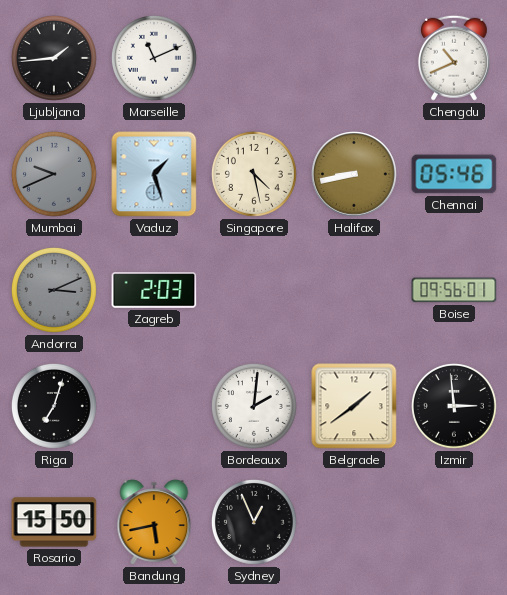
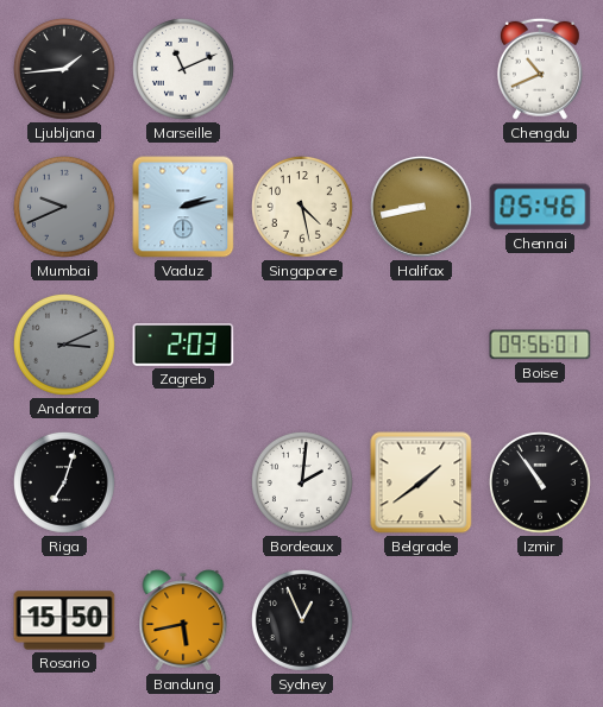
Vaduz: 1:27 -> 2:13
Izmir: 2:59 -> 10:54
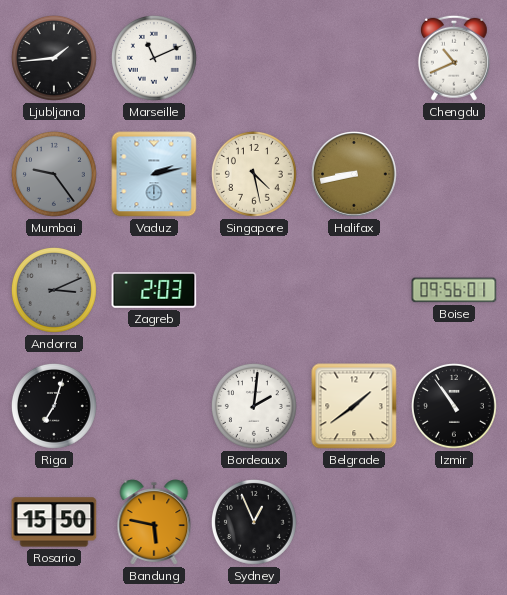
Mumbai: 9:41 -> 9:24
Chennai: 05:46 -> none
Bandung: 5:43 -> 5:47
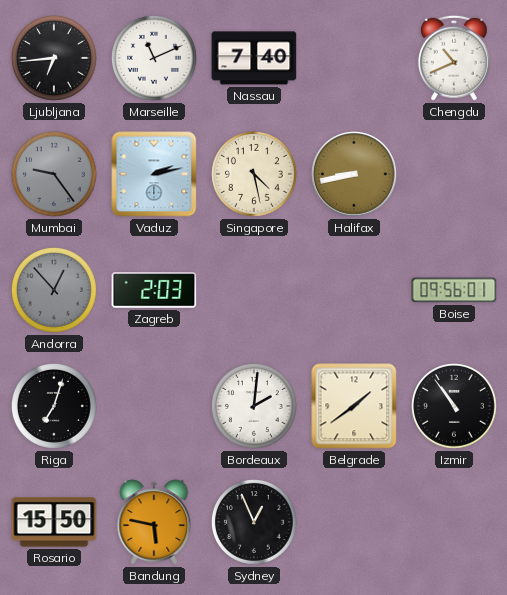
Ljubljana: 1:44 -> 6:44
Nassau: none -> 7:40
Andorra: 3:11 -> 12:53
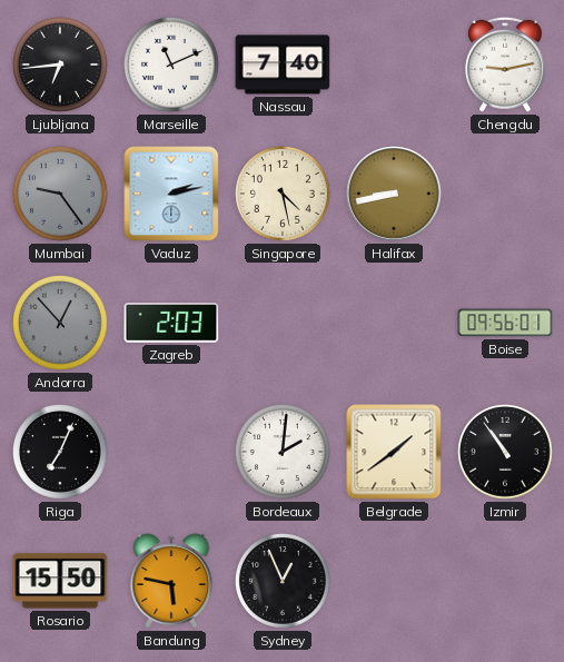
Chengdu: 10:41 -> 9:13
Riga: 7:03 -> 7:04
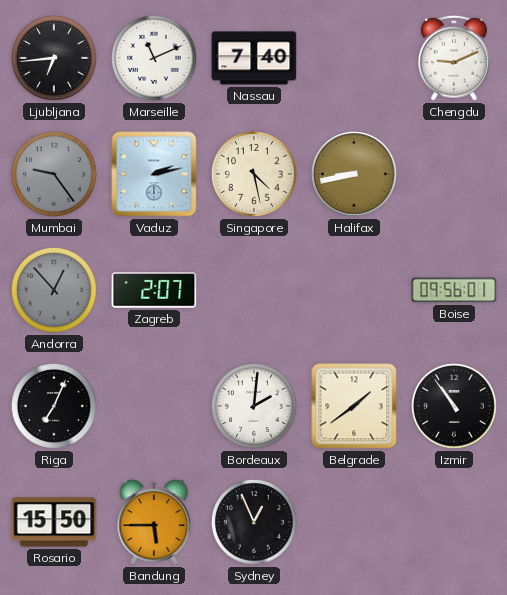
Chengdu: 9:13 -> 9:11
Zagreb: 2:03 -> 2:07
Bandung: 5:47 -> 5:45
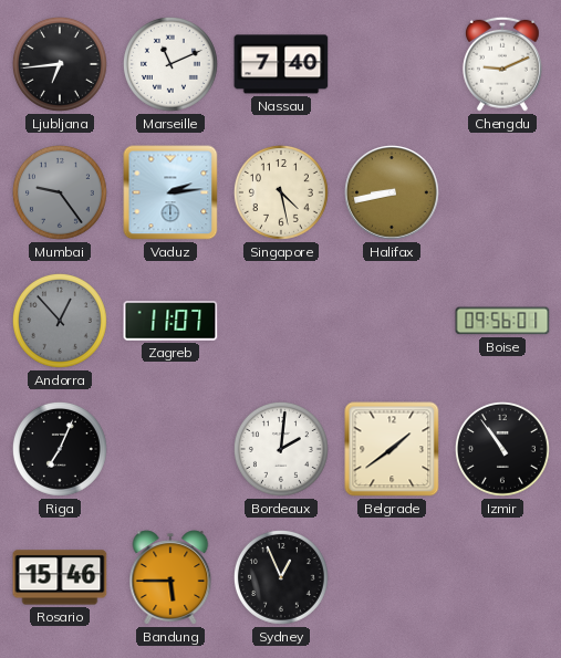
Vaduz: 2:13 -> 2:14
Zagreb: 2:07 -> 11:07
Rosario: 15:50 -> 15:46
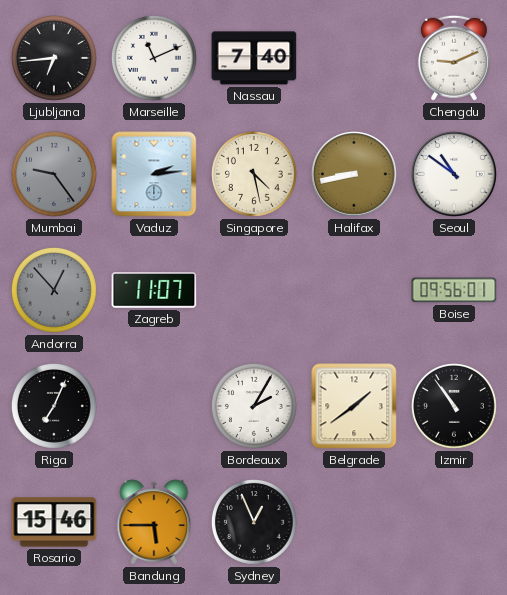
Seoul: none -> 10:51
Bordeaux: 2:01 -> 2:05
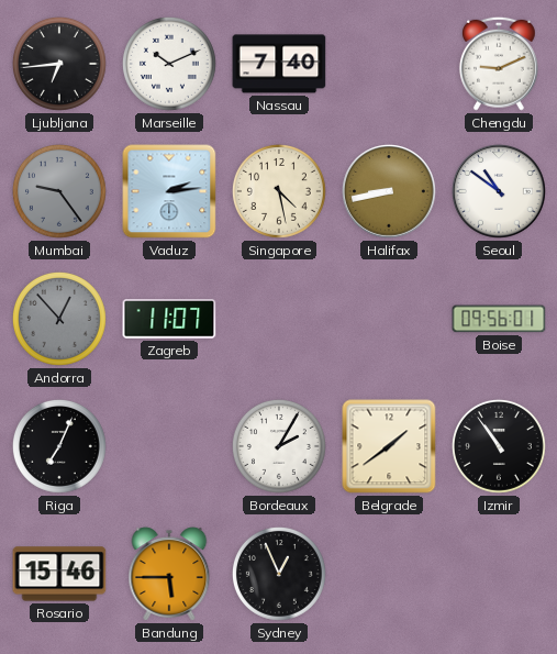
Marseille: 11:11 -> 10:11
